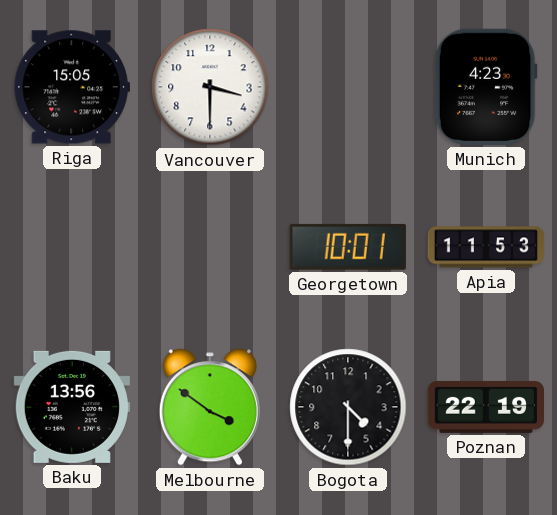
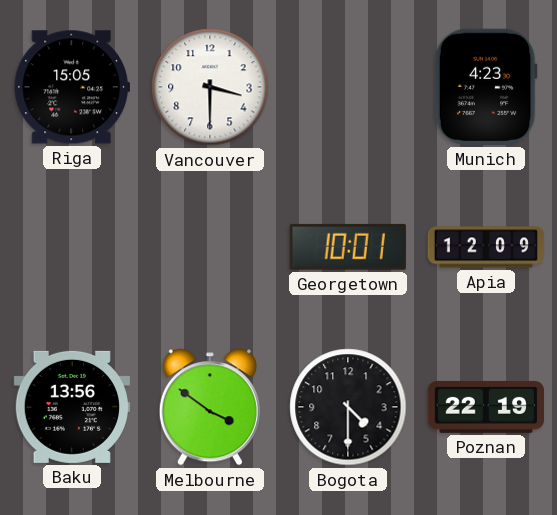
Apia: 11:53 -> 12:09
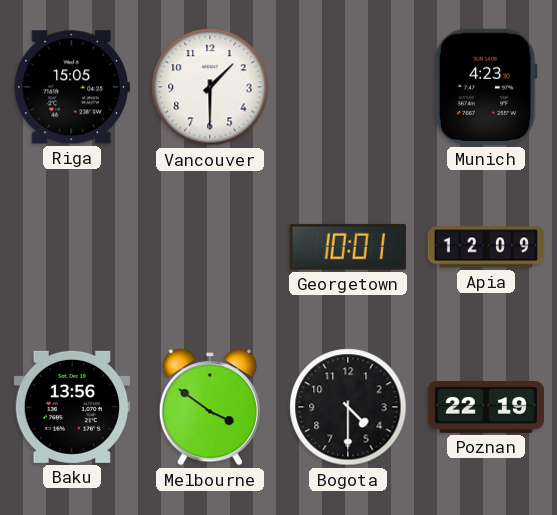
Vancouver: 3:30 -> 1:30
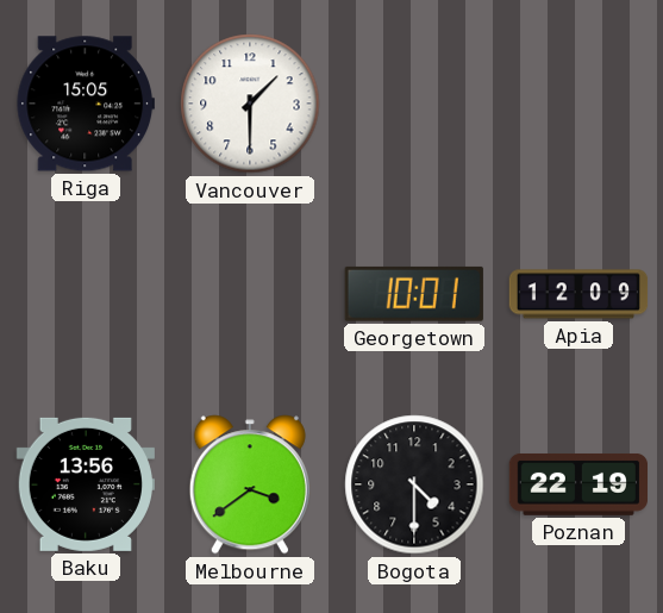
Munich: 4:23 -> none
Melbourne: 3:51 -> 3:39
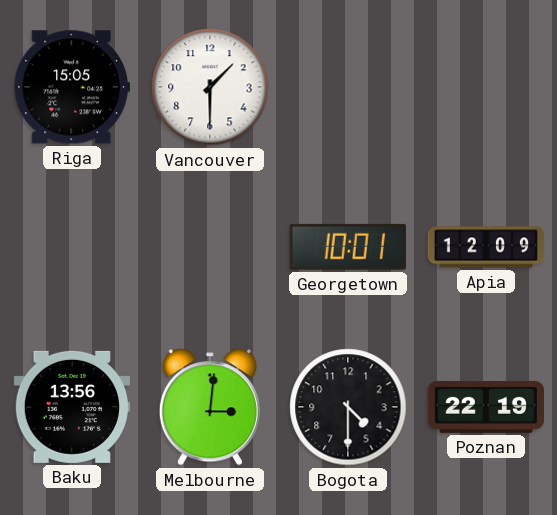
Melbourne: 3:39 -> 3:01
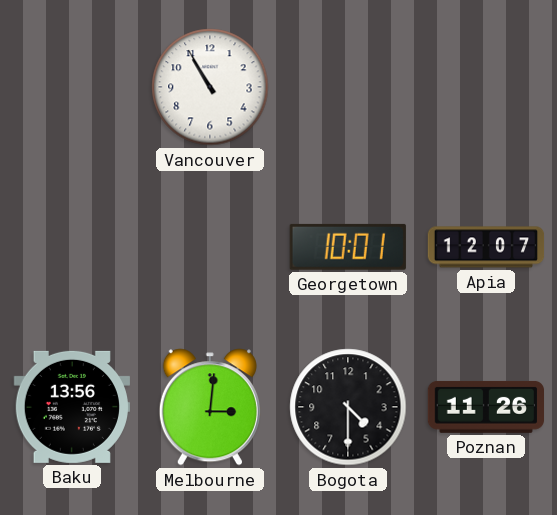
Riga: 15:05 -> none
Vancouver: 1:30 -> 10:55
Apia: 12:09 -> 12:07
Poznan: 22:19 -> 11:26
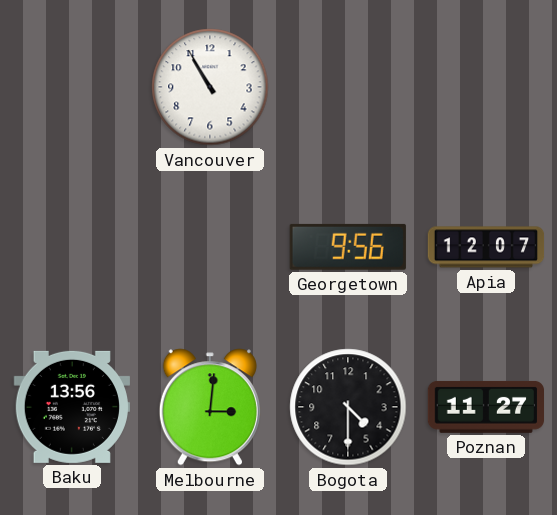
Georgetown: 10:01 -> 9:56
Poznan: 11:26 -> 11:27
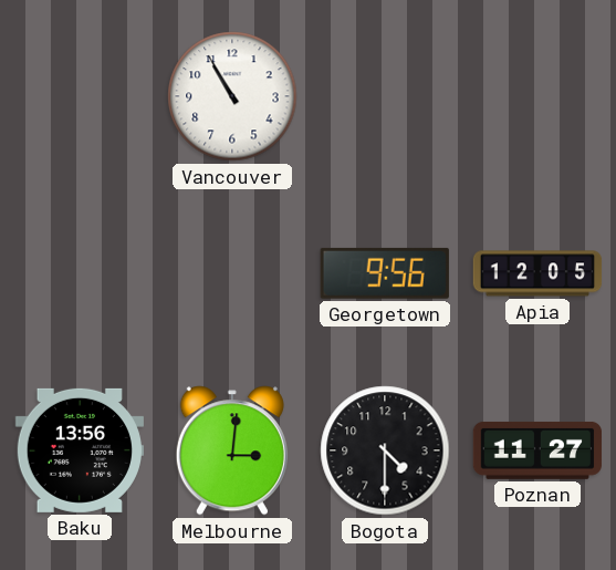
Apia: 12:07 -> 12:05
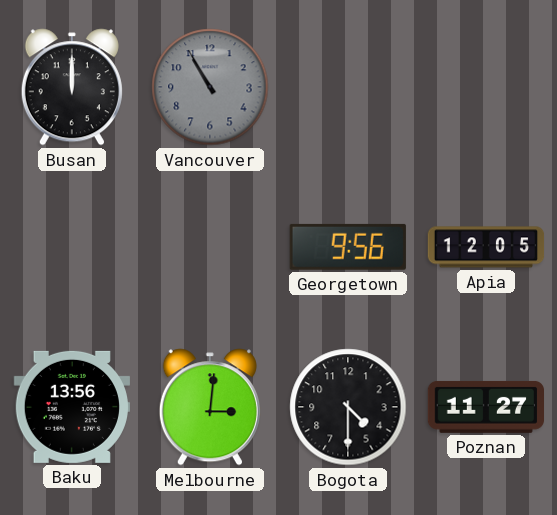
Busan: none -> 12:00
Vancouver dial: white -> grey
